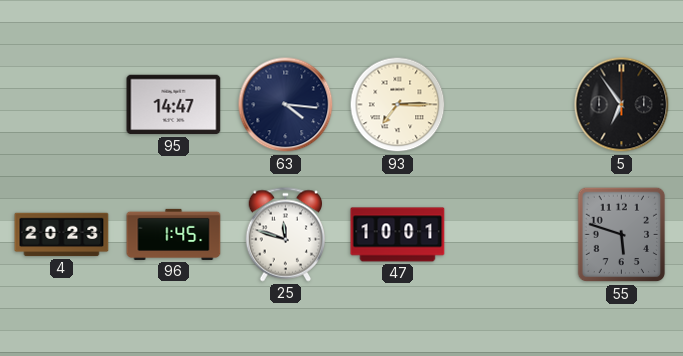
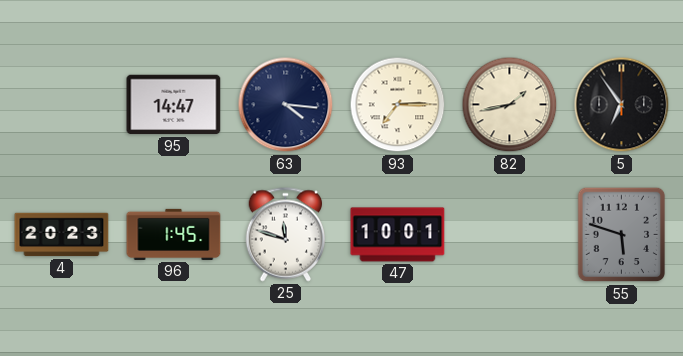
82: none -> 1:43
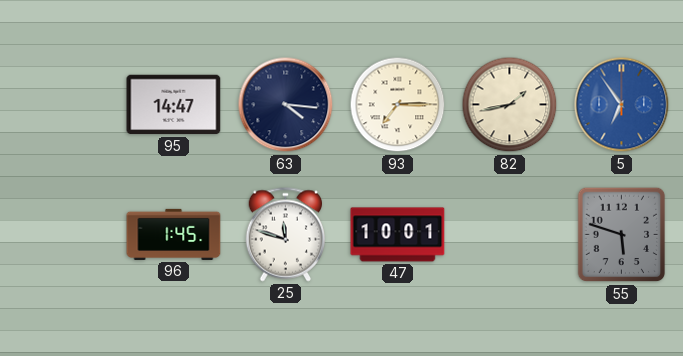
5 dial: black -> blue
4: 20:23 -> none
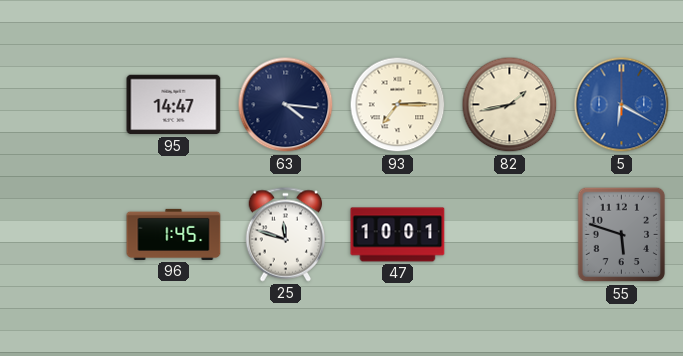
5: 6:54 -> 6:20
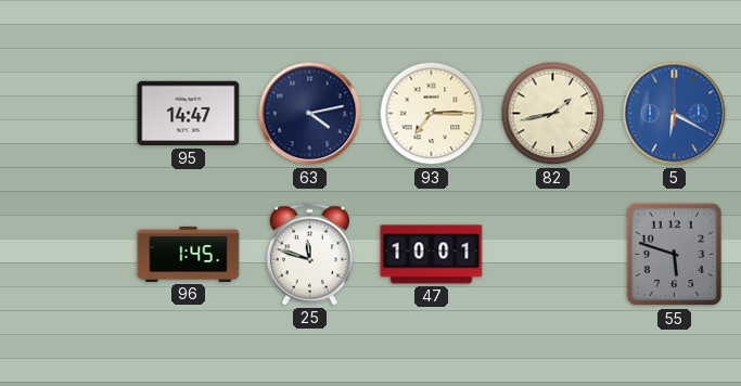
63: 4:16 -> 4:13
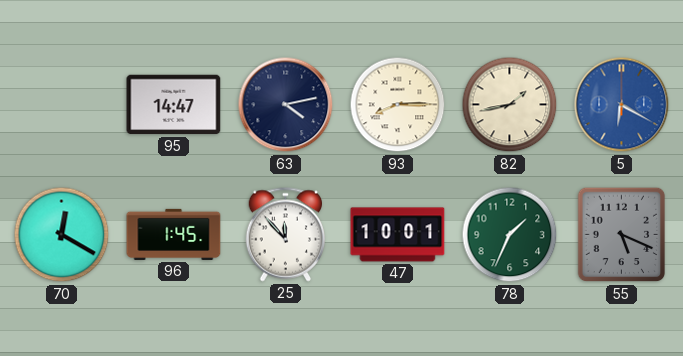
93: 7:15 -> 8:15
70: none -> 12:20
25: 11:48 -> 11:53
78: none -> 1:34
55: 5:48 -> 5:19
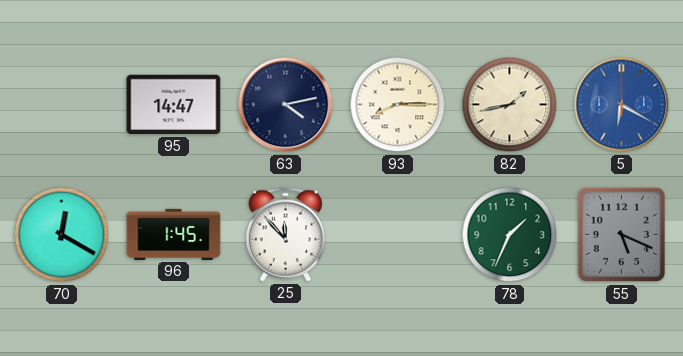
47: 10:01 -> none
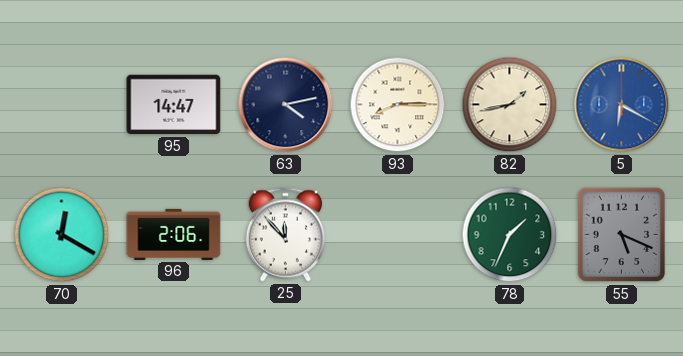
96: 1:45 -> 2:06
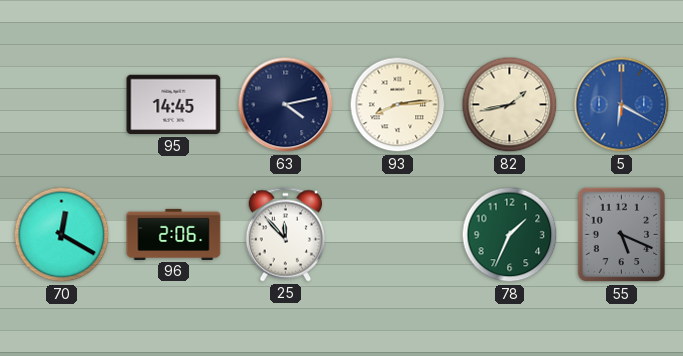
95: 14:47 -> 14:45
93: 8:15 -> 8:14
